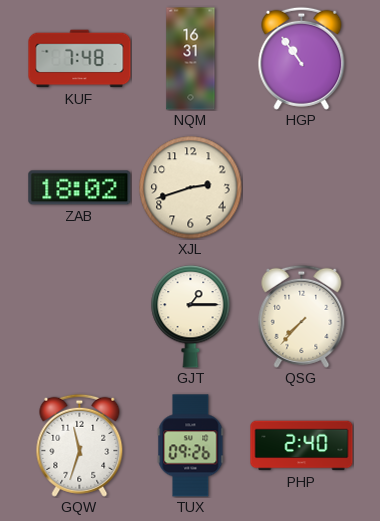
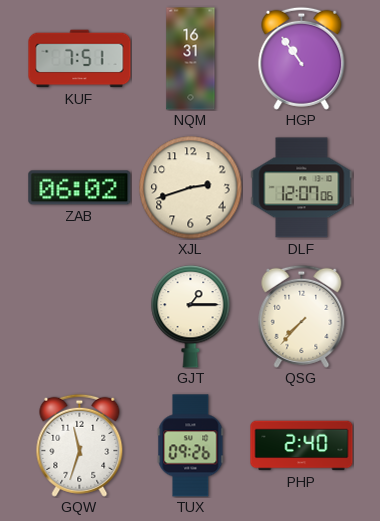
KUF: 7:48 -> 7:51
ZAB: 18:02 -> 06:02
DLF: none -> 12:07
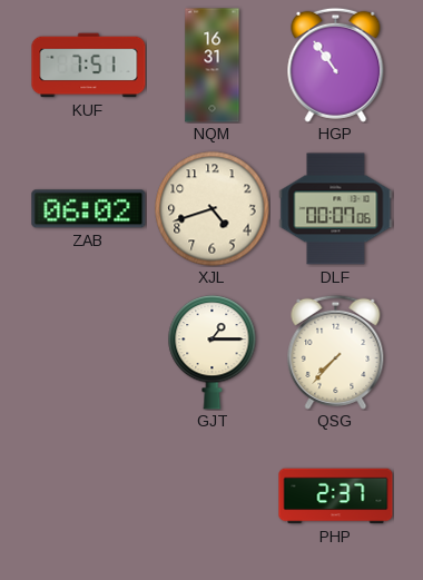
XJL: 2:42 -> 4:42
DLF: 12:07 -> 00:07
GQW: 11:33 -> none
TUX: 09:26 -> none
PHP: 2:40 -> 2:37
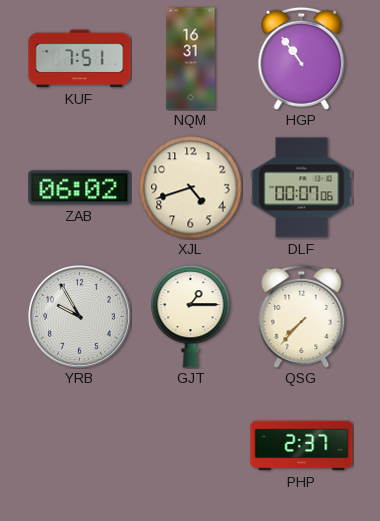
YRB: none -> 9:55
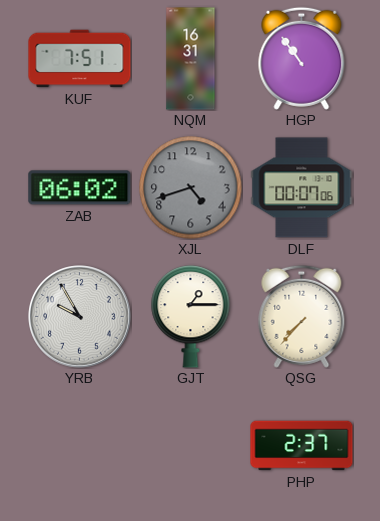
XJL dial: cream -> grey
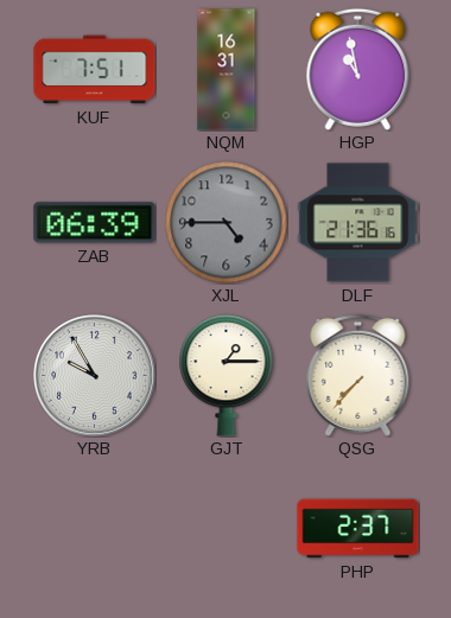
HGP: 10:54 -> 10:58
ZAB: 06:02 -> 06:39
XJL: 4:42 -> 4:45
DLF: 00:07 -> 21:36
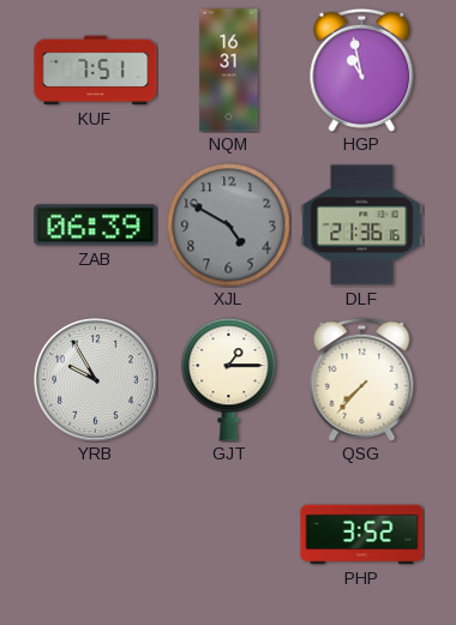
XJL: 4:45 -> 4:50
PHP: 2:37 -> 3:52
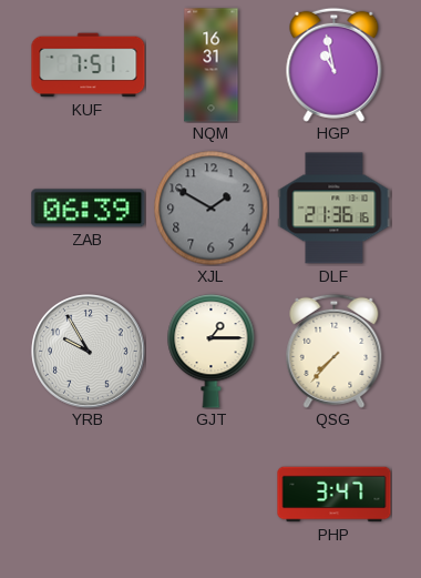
XJL: 4:50 -> 1:50
PHP: 3:52 -> 3:47
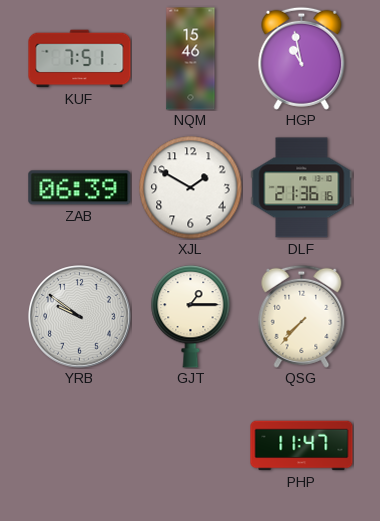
NQM: 16:31 -> 15:46
XJL dial: grey -> white
YRB: 9:55 -> 9:51
PHP: 3:47 -> 11:47
